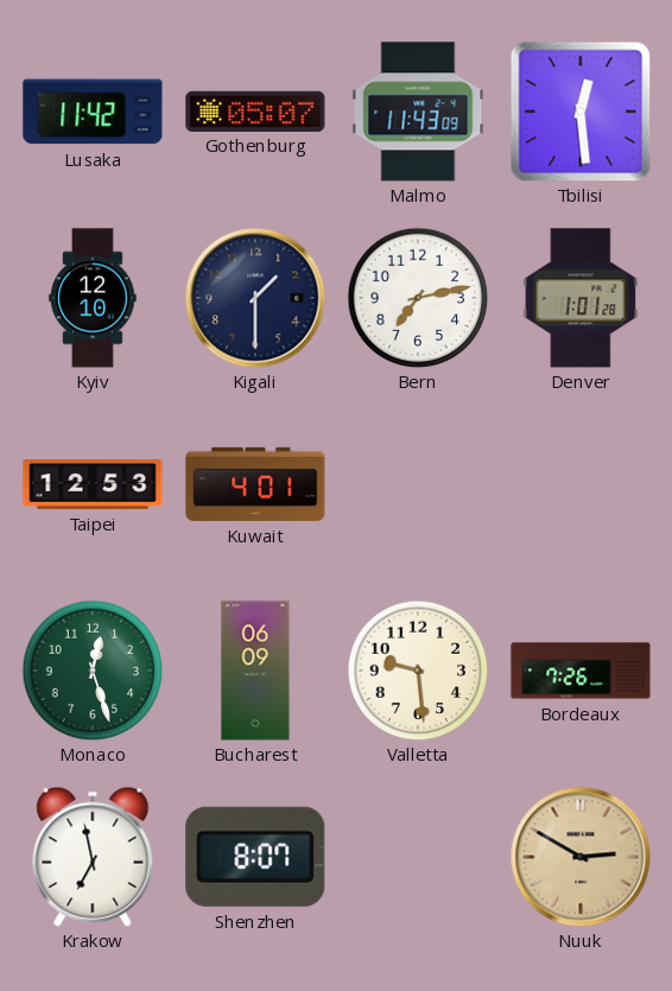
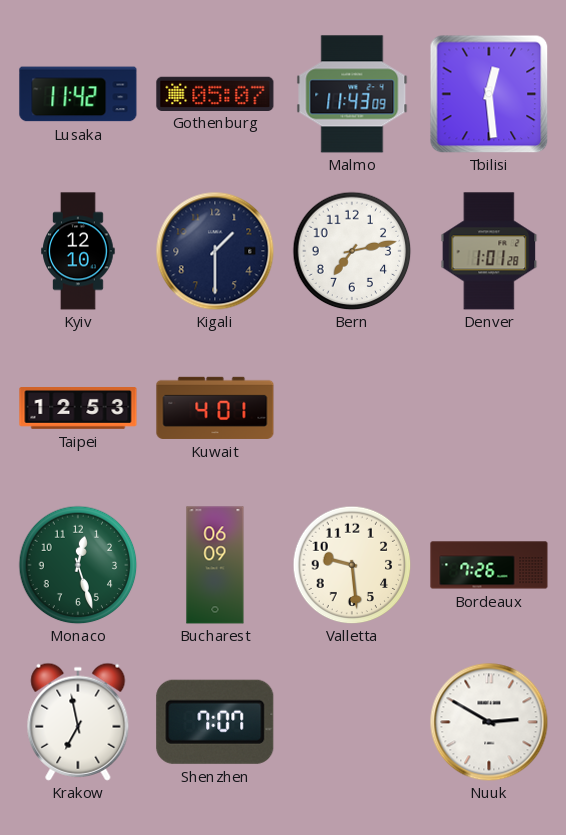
Shenzhen: 8:07 -> 7:07
Nuuk dial: champagne -> white
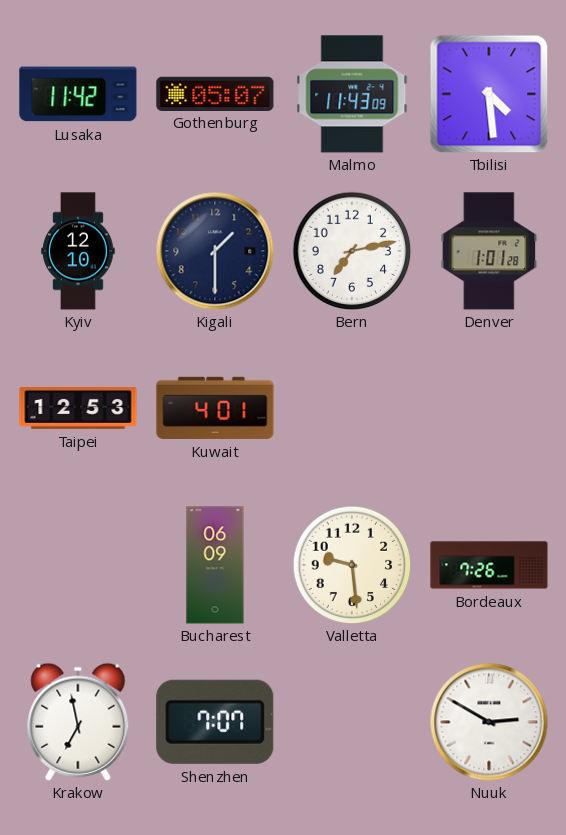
Tbilisi: 12:29 -> 4:29
Monaco: 12:27 -> none
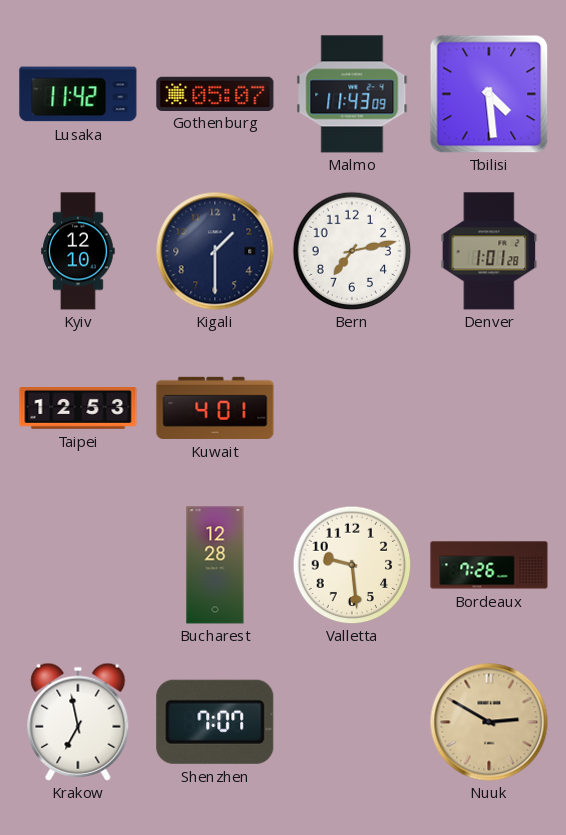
Bucharest: 06:09 -> 12:28
Nuuk dial: white -> champagne
